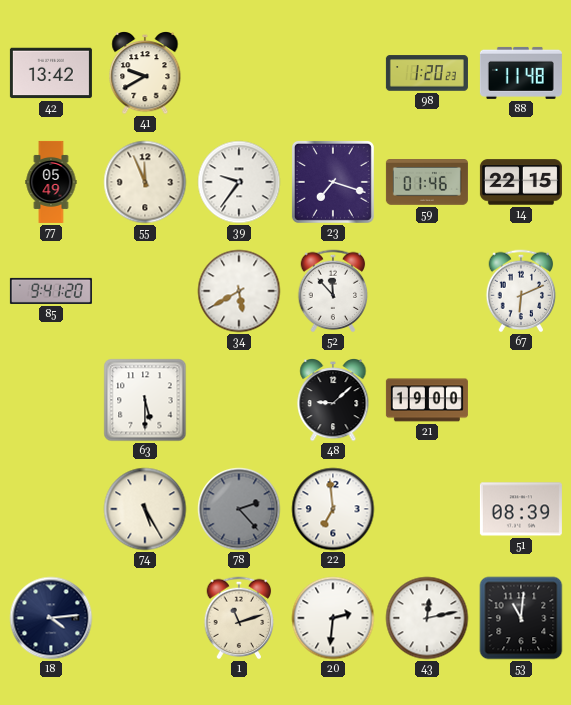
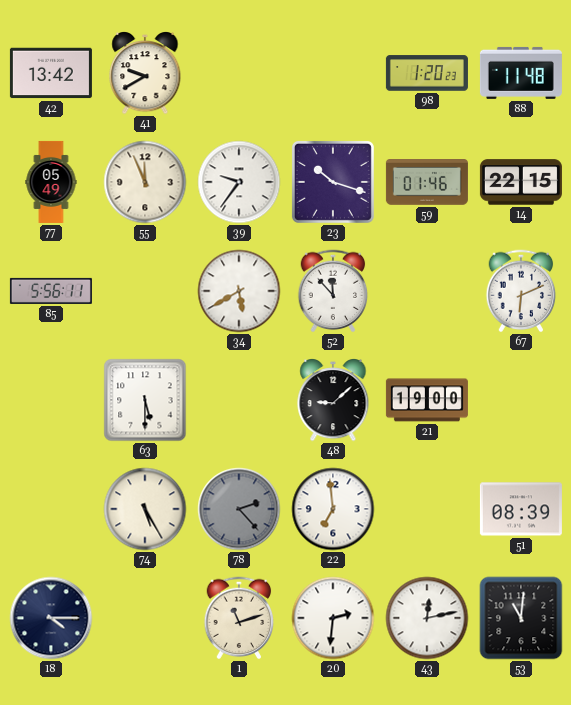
23: 7:18 -> 10:18
85: 9:41 -> 5:56
18: 4:14 -> 4:15
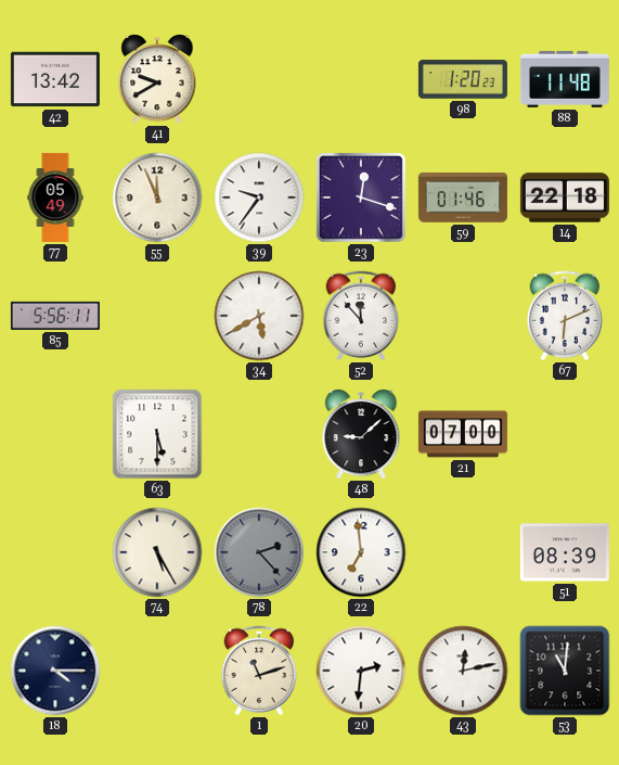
23: 10:18 -> 12:18
14: 22:15 -> 22:18
21: 19:00 -> 07:00
